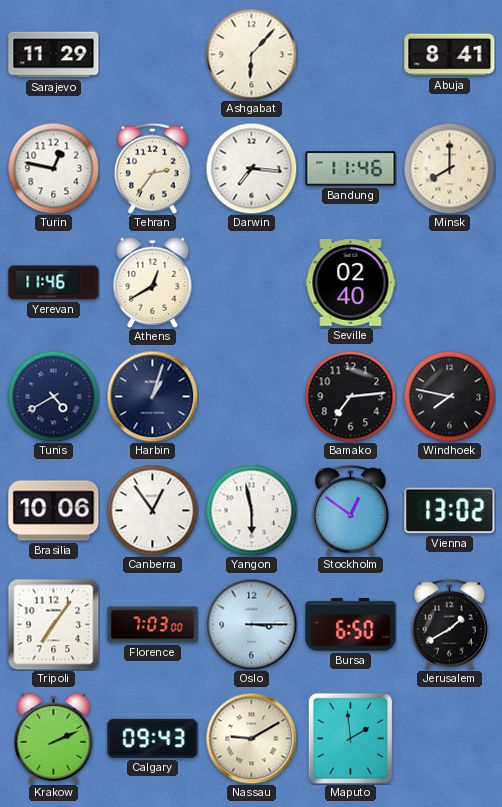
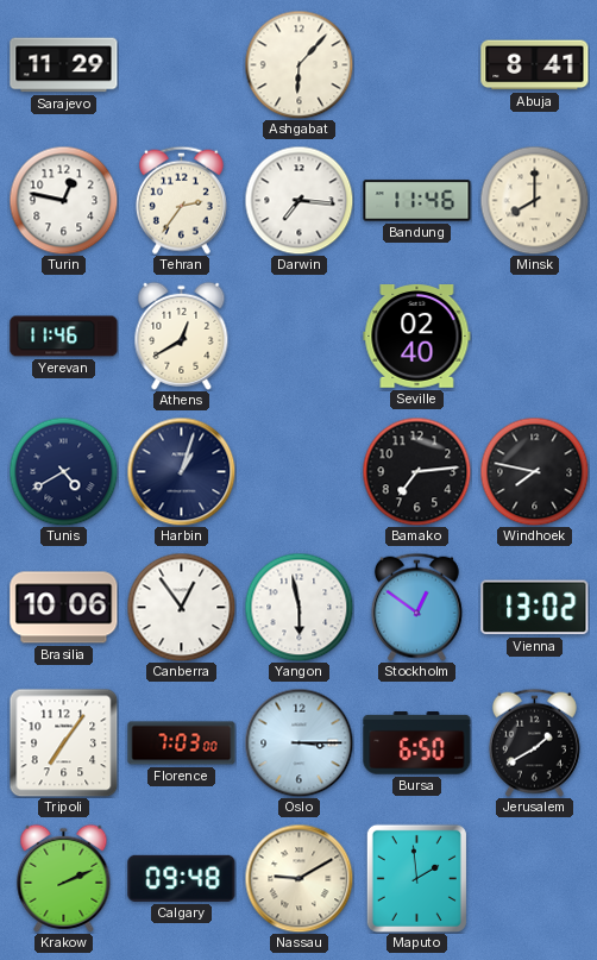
Calgary: 09:43 -> 09:48
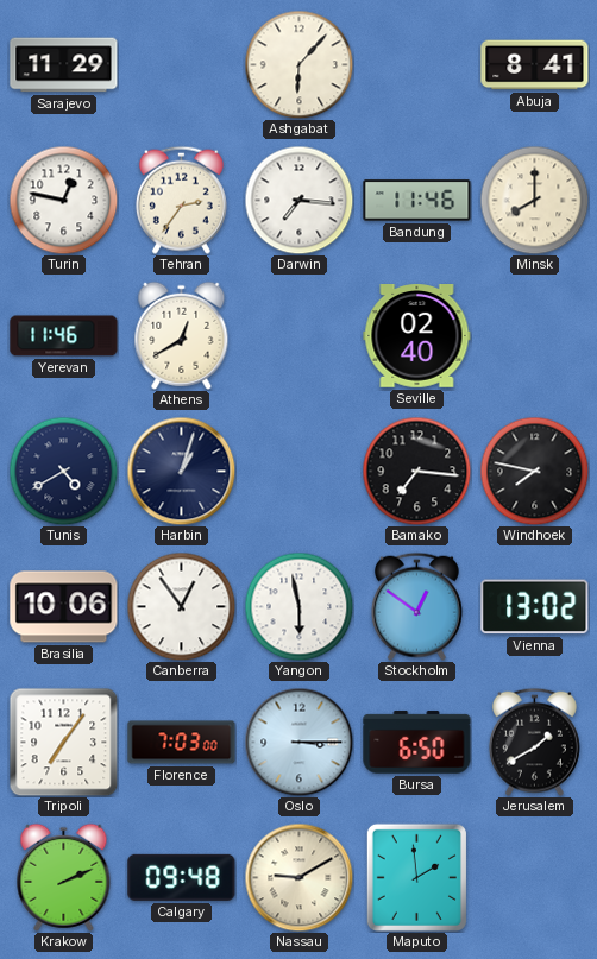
Bamako: 7:14 -> 7:16
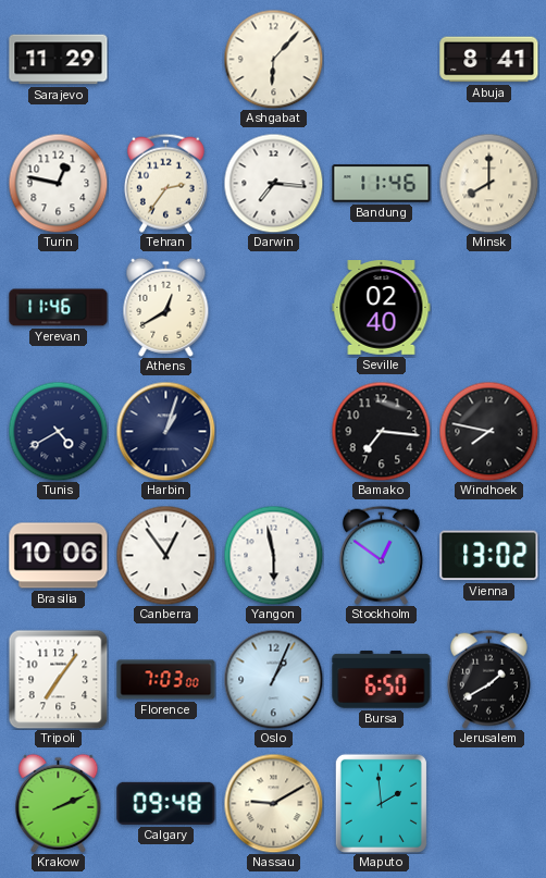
Oslo: 3:15 -> 1:04
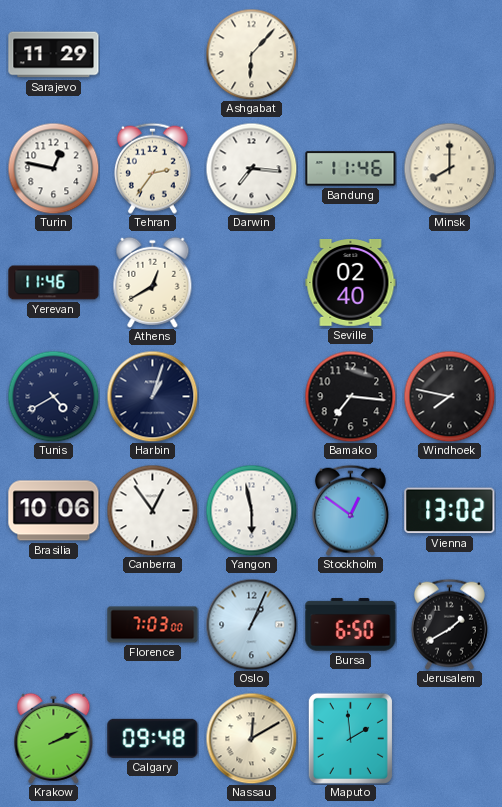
Abuja: 8:41 -> none
Tripoli: 7:06 -> none
Nassau: 9:10 -> 12:10
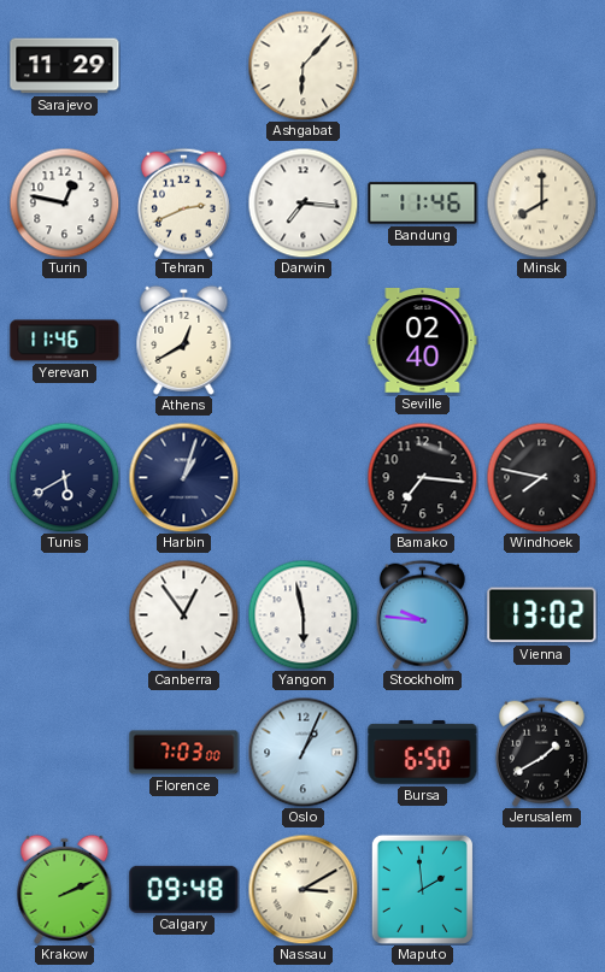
Tehran: 2:36 -> 2:41
Tunis: 4:40 -> 5:40
Brasilia: 10:06 -> none
Stockholm: 12:51 -> 9:46
Nassau: 12:10 -> 3:10
